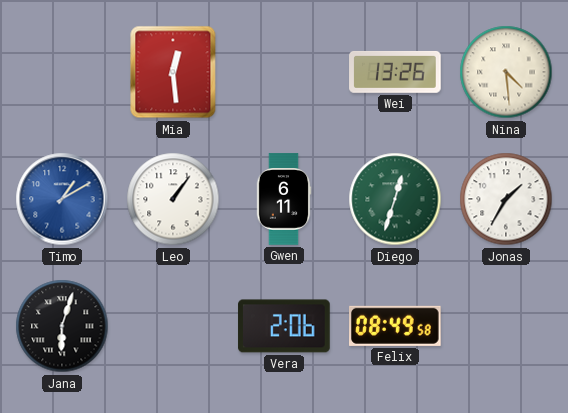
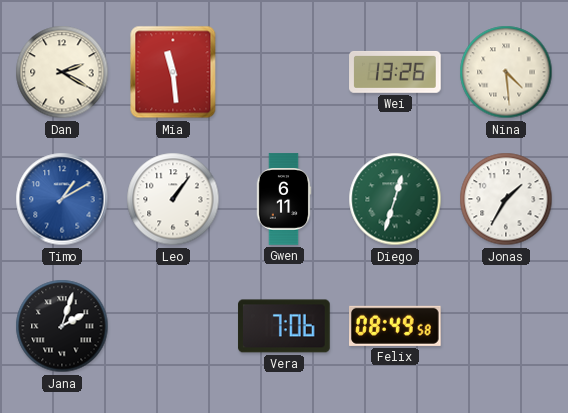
Dan: none -> 2:20
Mia: 12:29 -> 11:29
Jana: 6:03 -> 2:03
Vera: 2:06 -> 7:06
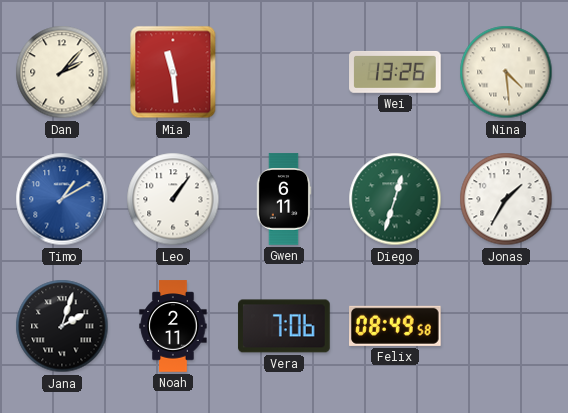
Dan: 2:20 -> 2:07
Noah: none -> 2:11
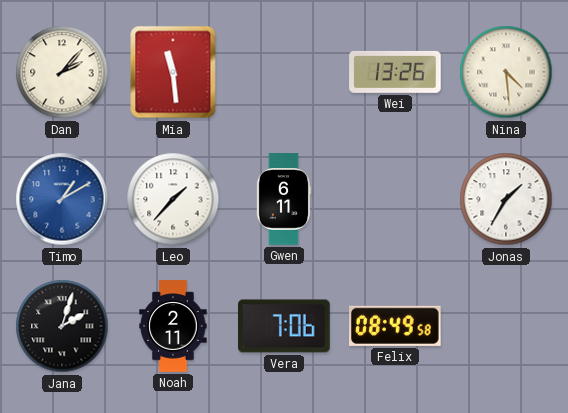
Leo: 1:06 -> 1:37
Diego: 12:33 -> none
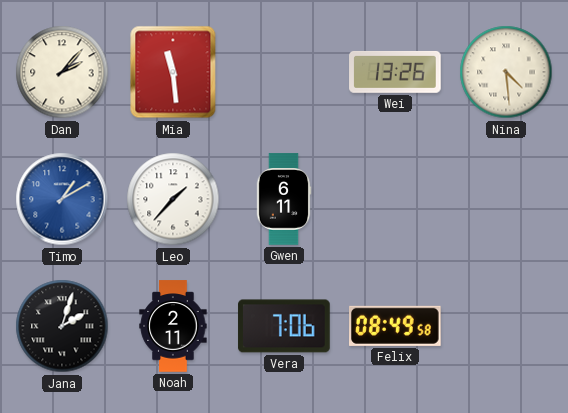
Jonas: 1:35 -> none
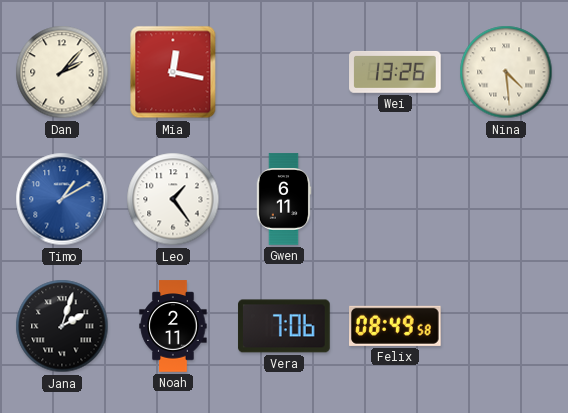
Mia: 11:29 -> 12:17
Leo: 1:37 -> 1:24
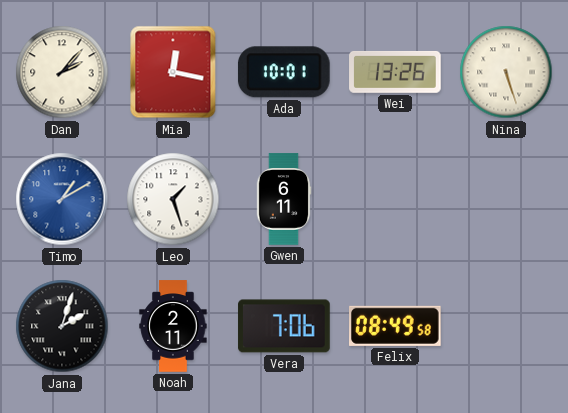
Ada: none -> 10:01
Nina: 4:29 -> 5:27
Leo: 1:24 -> 1:27
